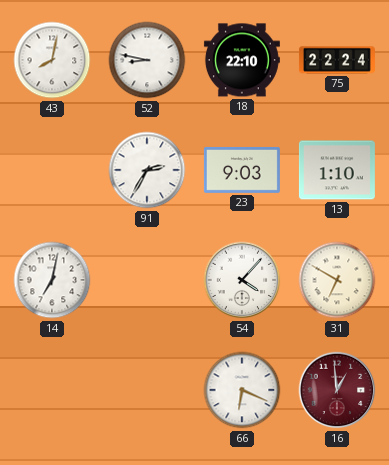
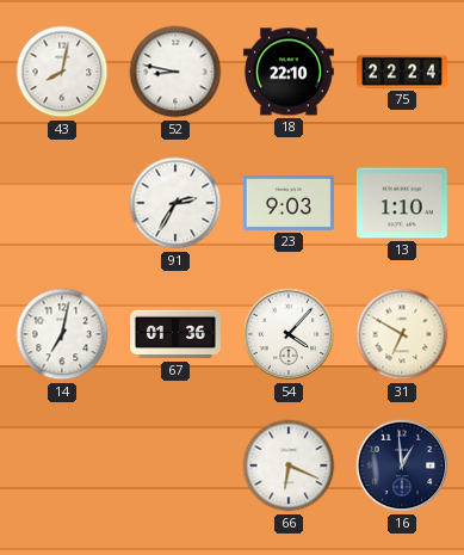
67: none -> 01:36
16 dial: burgundy -> navy
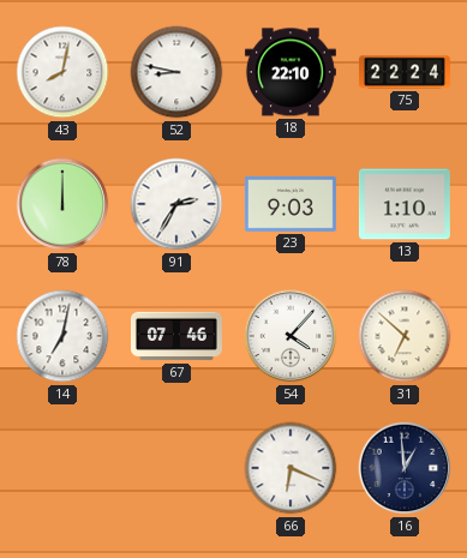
78: none -> 12:00
67: 01:36 -> 07:46
31: 6:50 -> 6:52
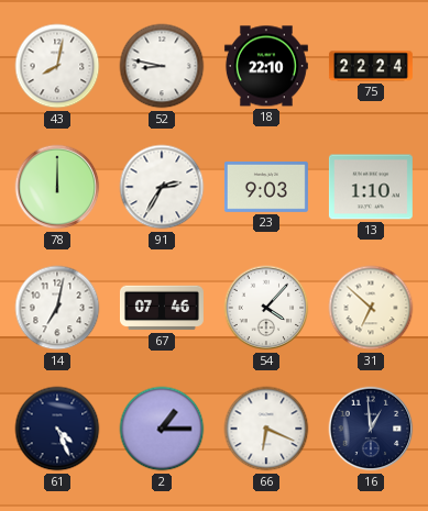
61: none -> 4:26
2: none -> 1:15
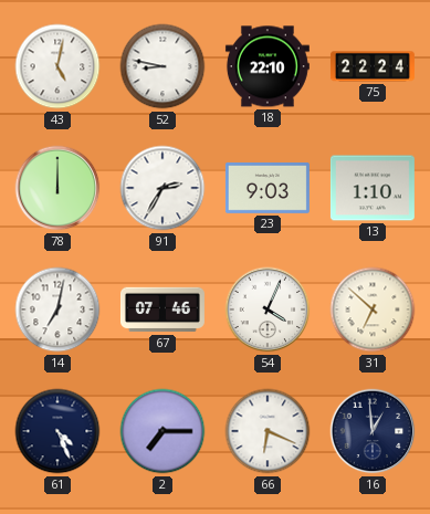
43: 8:02 -> 5:02
54: 4:07 -> 4:04
2: 1:15 -> 7:15
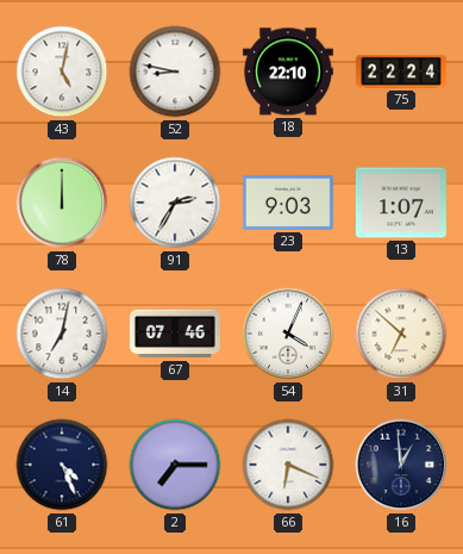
13: 1:10 -> 1:07
